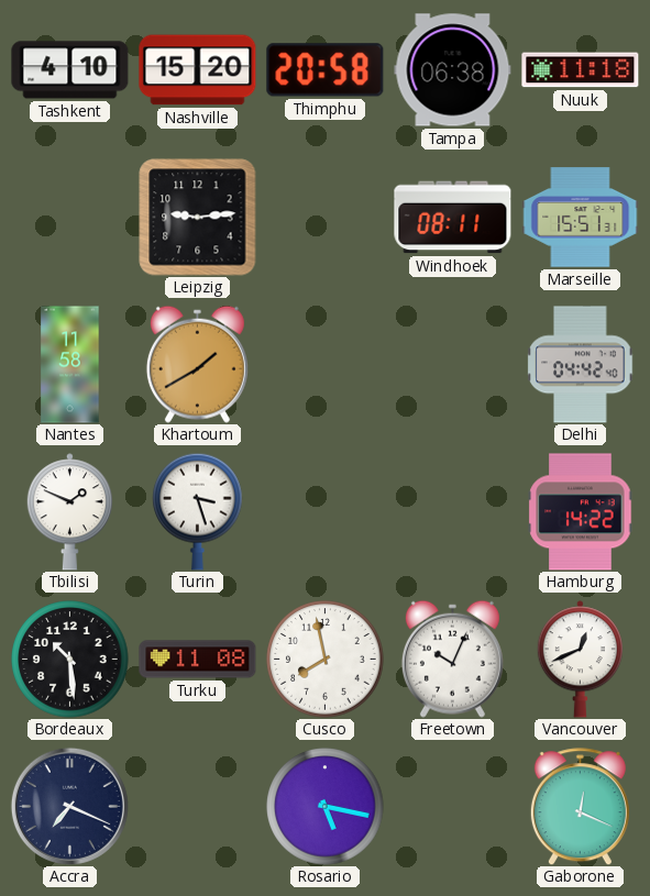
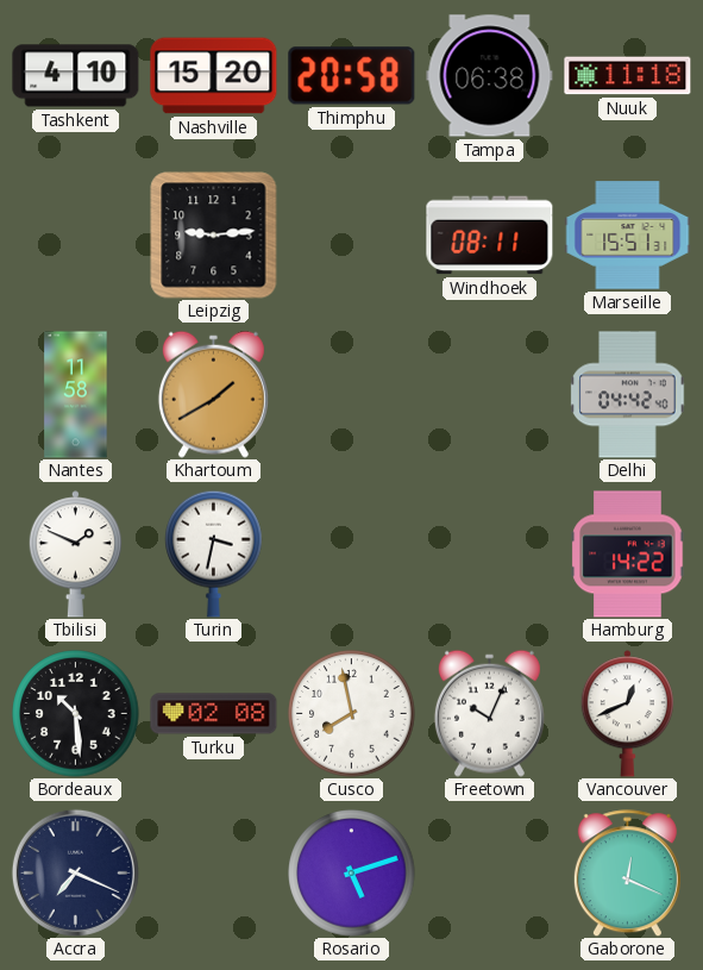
Turin: 3:27 -> 3:32
Turku: 11:08 -> 02:08
Rosario: 5:17 -> 5:12
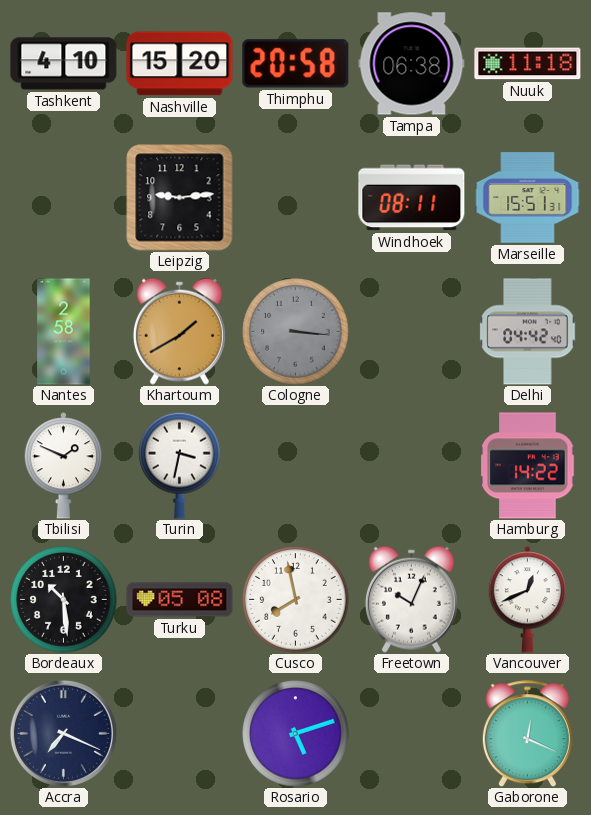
Nantes: 11:58 -> 2:58
Cologne: none -> 3:16
Turku: 02:08 -> 05:08
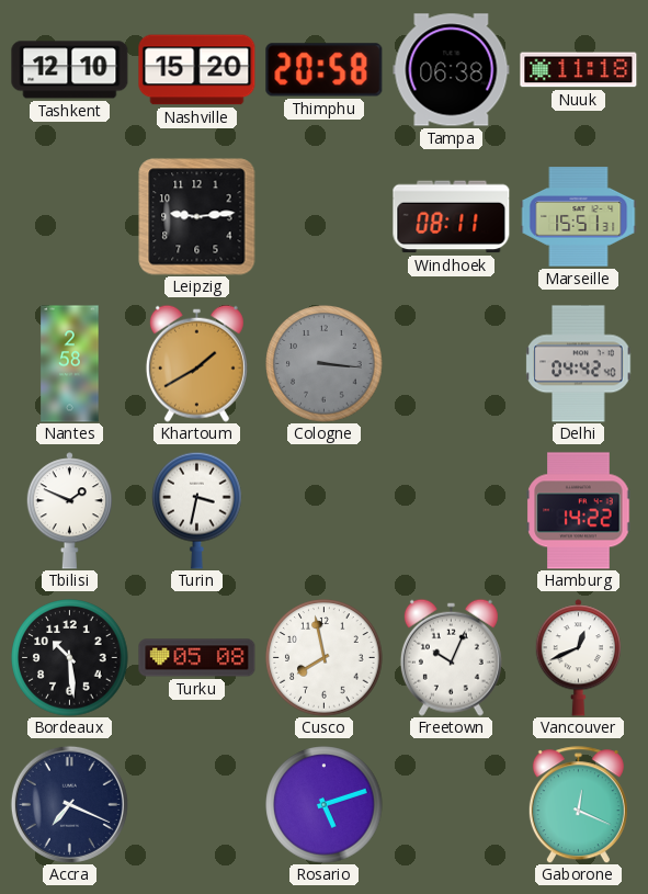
Tashkent: 4:10 -> 12:10
